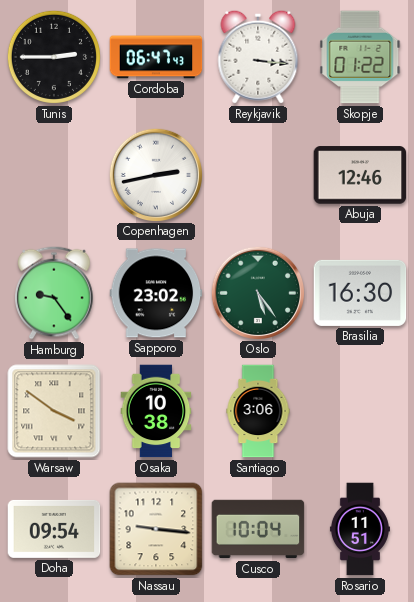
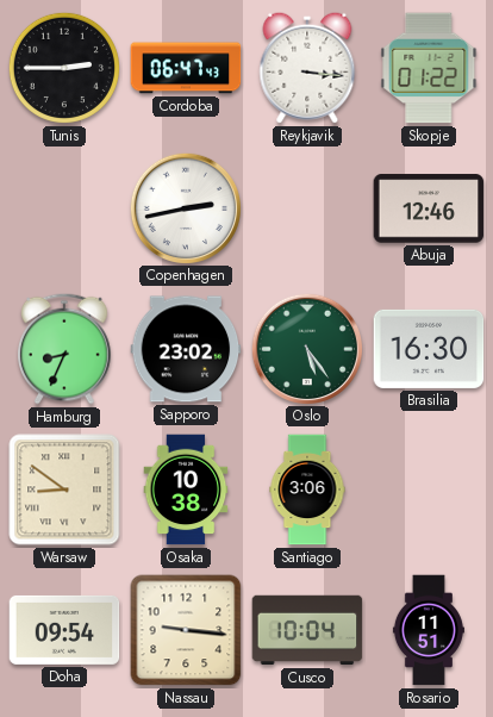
Hamburg: 9:24 -> 8:34
Warsaw: 3:51 -> 8:51
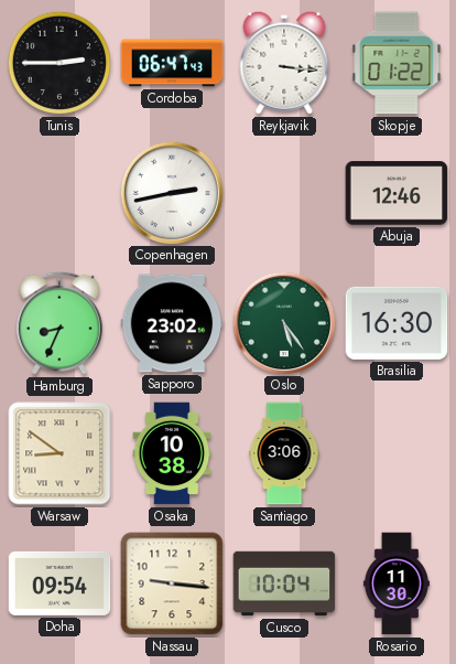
Rosario: 11:51 -> 11:30
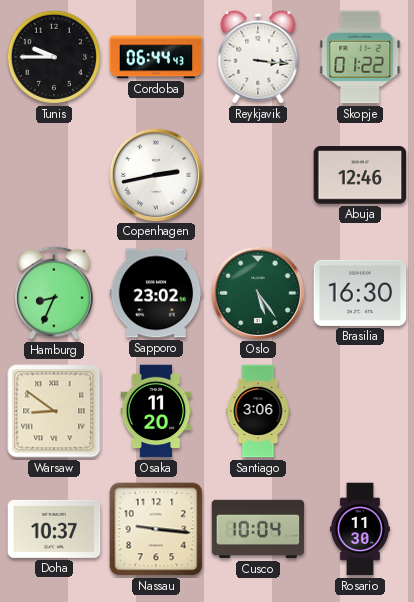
Tunis: 2:45 -> 9:45
Cordoba: 06:47 -> 06:44
Osaka: 10:38 -> 11:20
Doha: 09:54 -> 10:37
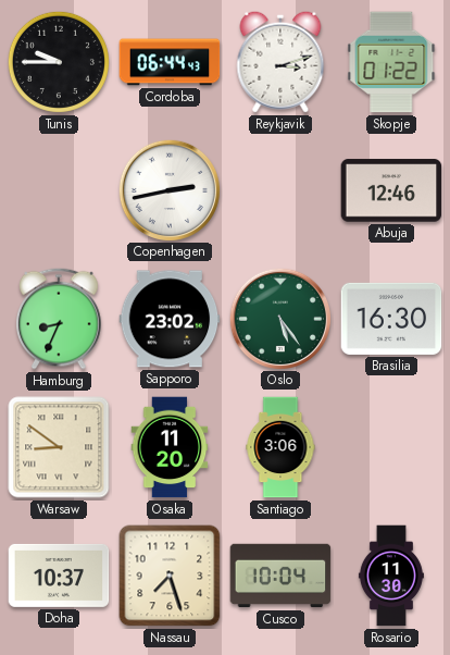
Reykjavik: 3:16 -> 3:12
Nassau: 9:16 -> 7:27
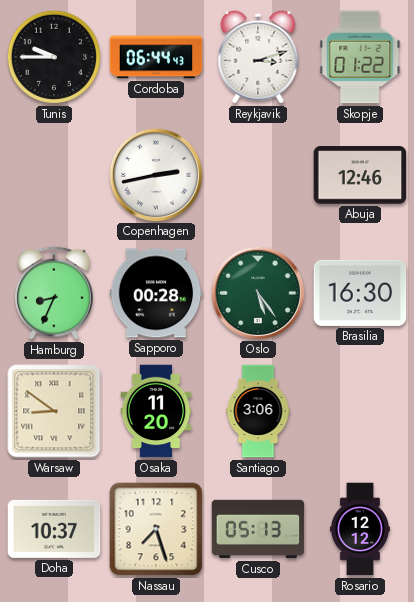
Sapporo: 23:02 -> 00:28
Cusco: 10:04 -> 05:13
Rosario: 11:30 -> 12:12
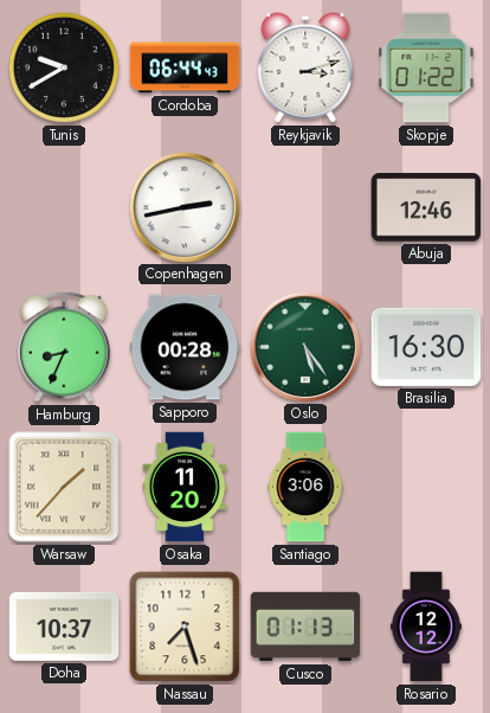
Tunis: 9:45 -> 9:40
Warsaw: 8:51 -> 1:37
Cusco: 05:13 -> 01:13
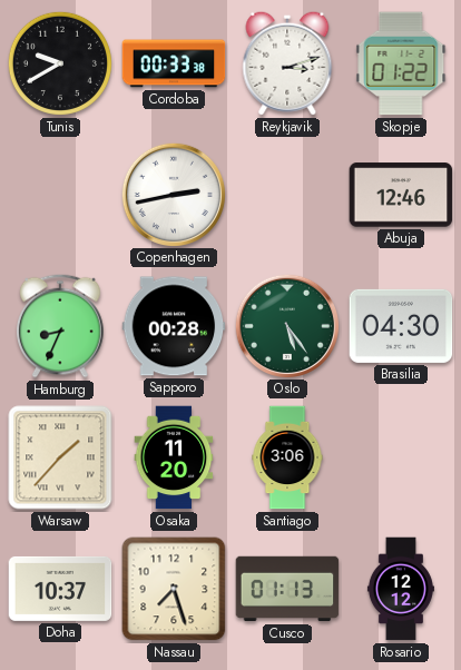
Cordoba: 06:44 -> 00:33
Brasilia: 16:30 -> 04:30
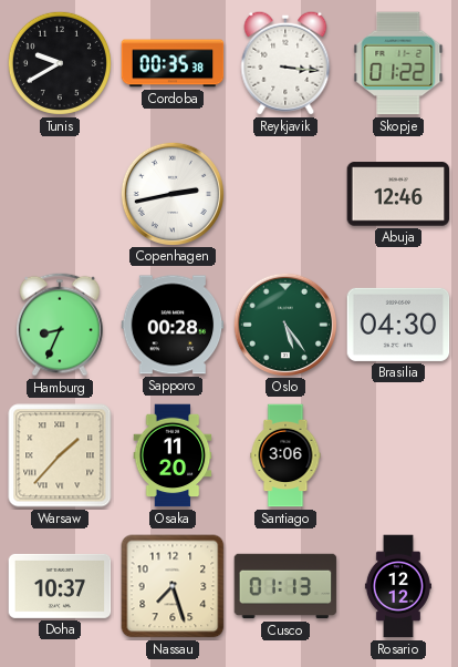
Cordoba: 00:33 -> 00:35
Reykjavik: 3:12 -> 3:16
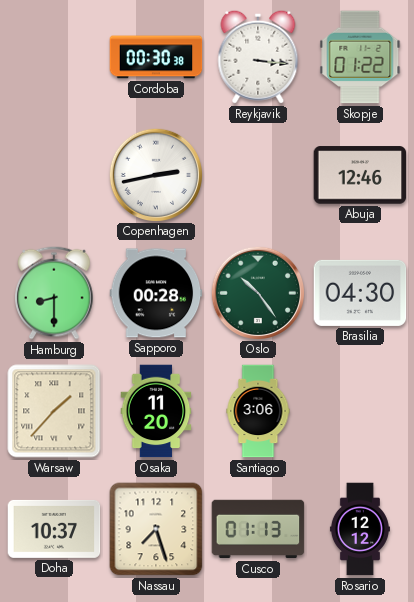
Tunis: 9:40 -> none
Cordoba: 00:35 -> 00:30
Hamburg: 8:34 -> 8:30
Oslo: 5:24 -> 10:24
